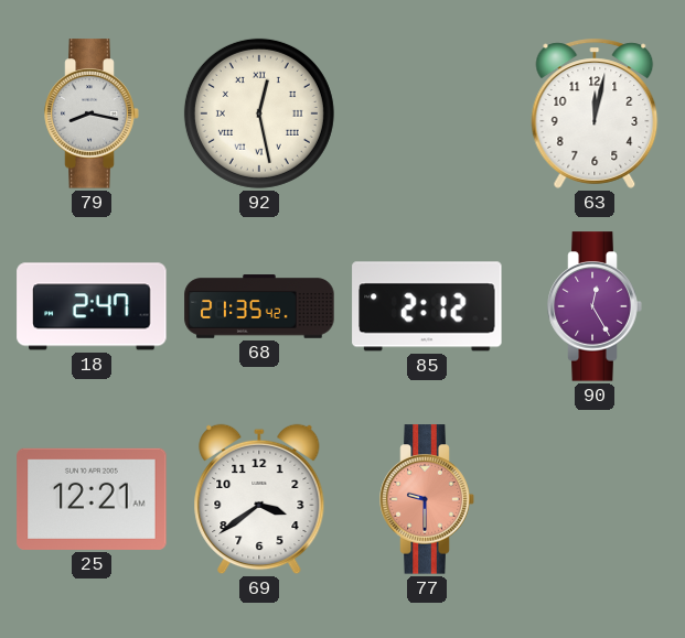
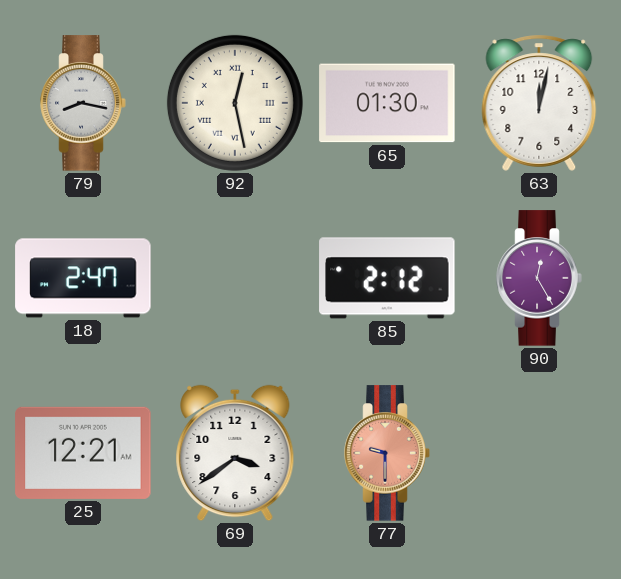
65: none -> 01:30
68: 21:35 -> none
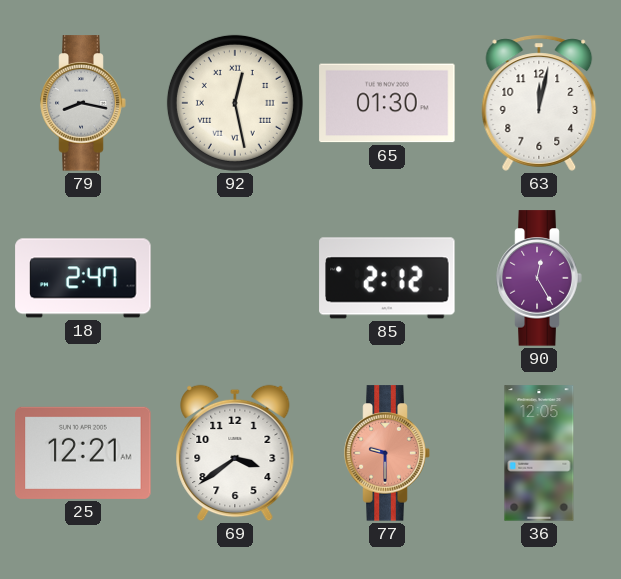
36: none -> 12:05
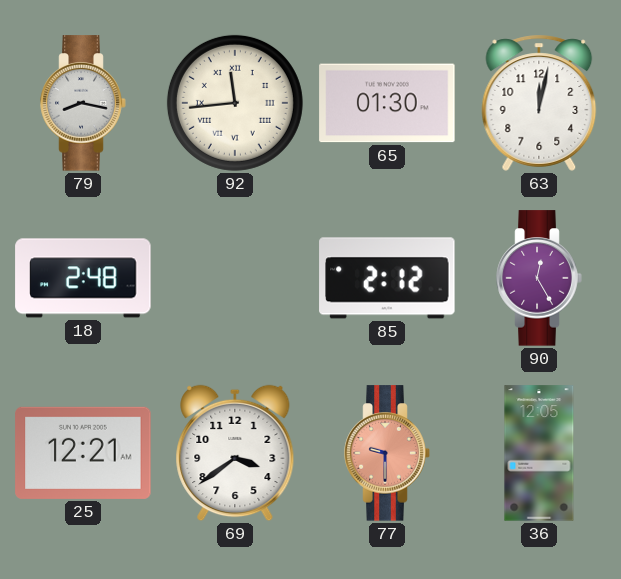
92: 12:28 -> 11:44
18: 2:47 -> 2:48
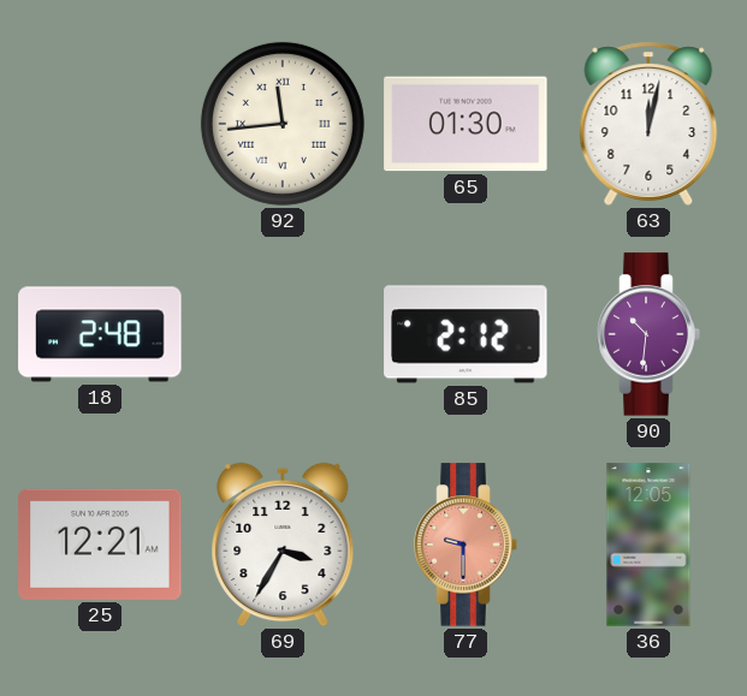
79: 8:17 -> none
90: 12:25 -> 10:31
69: 3:39 -> 3:35
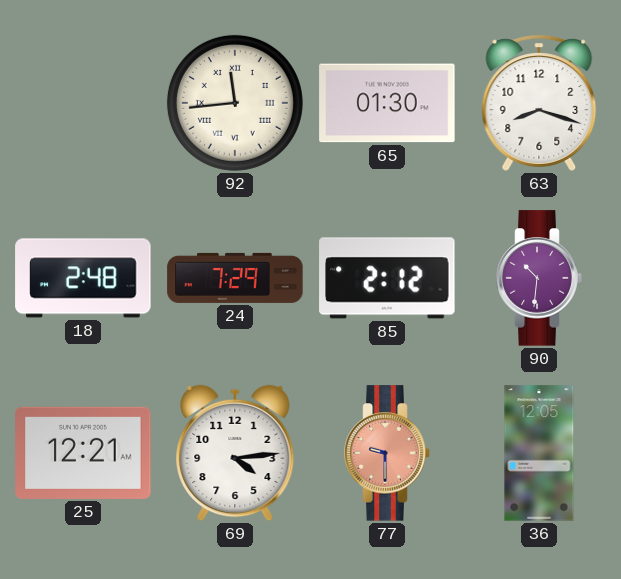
63: 12:02 -> 8:18
24: none -> 7:29
69: 3:35 -> 4:14
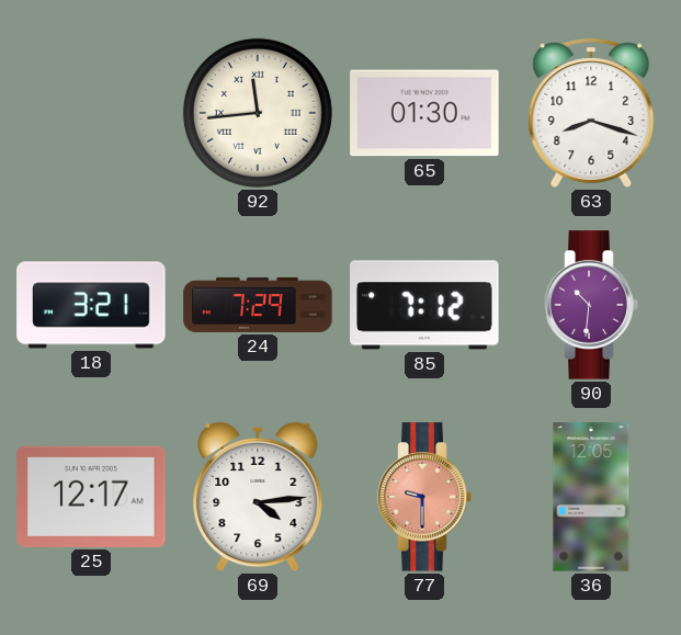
18: 2:48 -> 3:21
85: 2:12 -> 7:12
25: 12:21 -> 12:17
